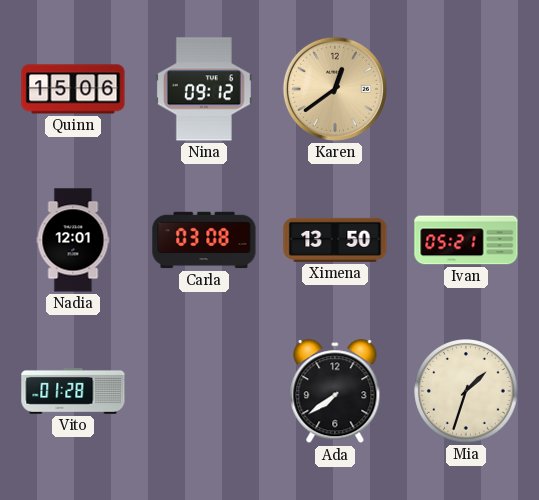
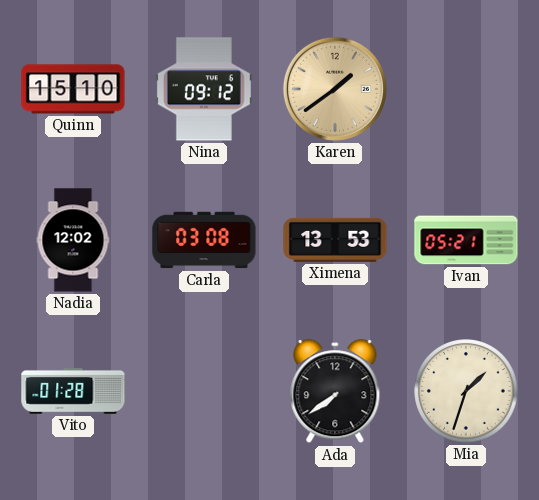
Quinn: 15:06 -> 15:10
Karen: 12:39 -> 1:39
Nadia: 12:01 -> 12:02
Ximena: 13:50 -> 13:53
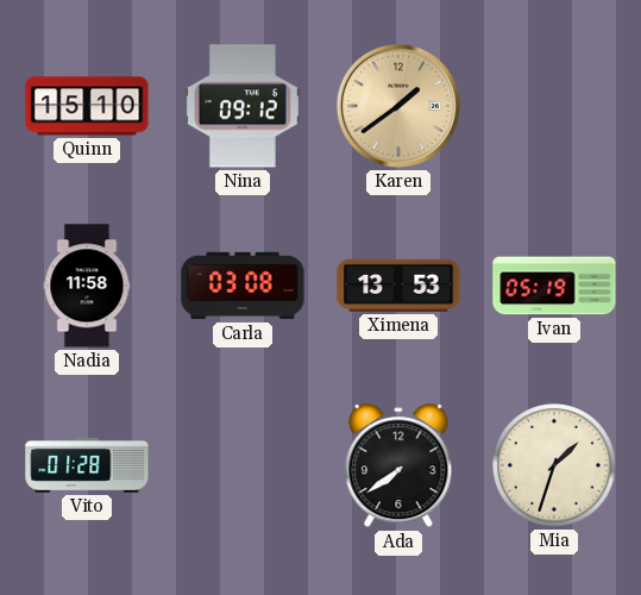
Nadia: 12:02 -> 11:58
Ivan: 05:21 -> 05:19
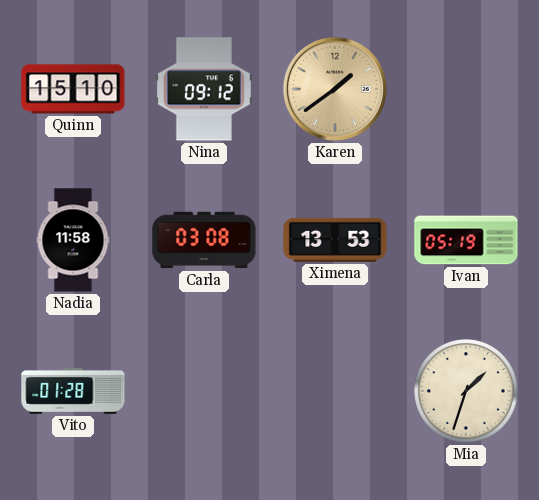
Ada: 7:39 -> none
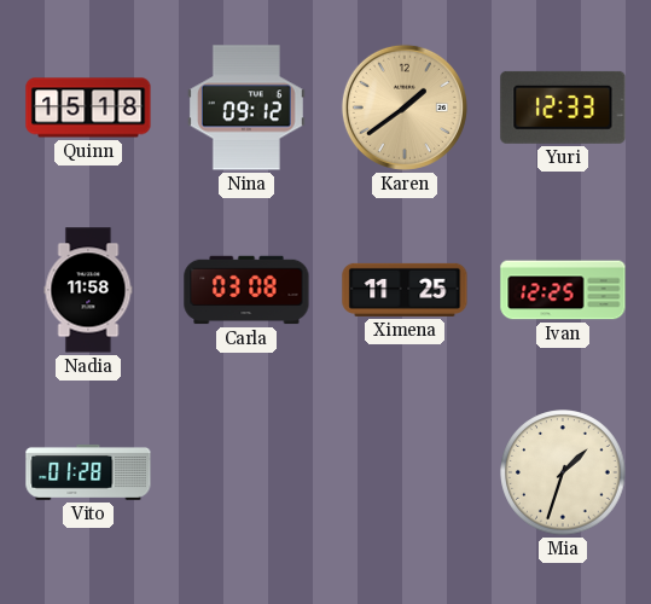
Quinn: 15:10 -> 15:18
Yuri: none -> 12:33
Ximena: 13:53 -> 11:25
Ivan: 05:19 -> 12:25
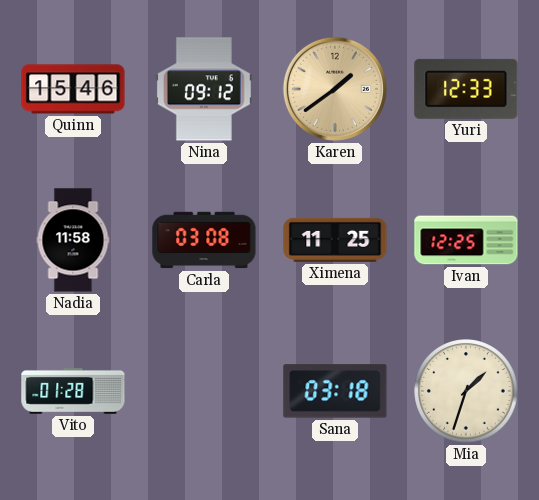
Quinn: 15:18 -> 15:46
Sana: none -> 03:18
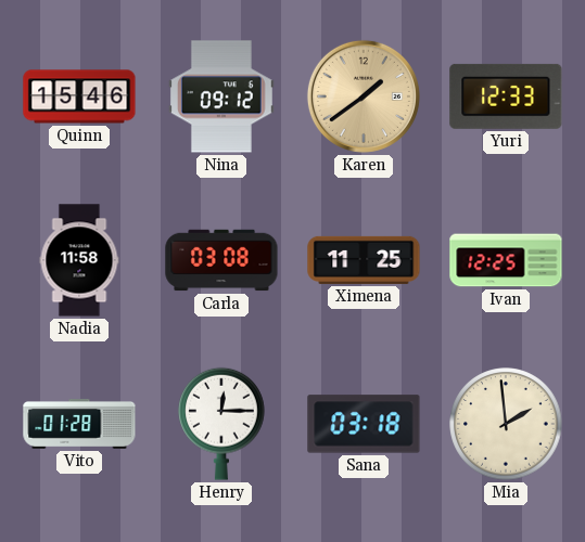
Henry: none -> 12:15
Mia: 1:33 -> 1:59
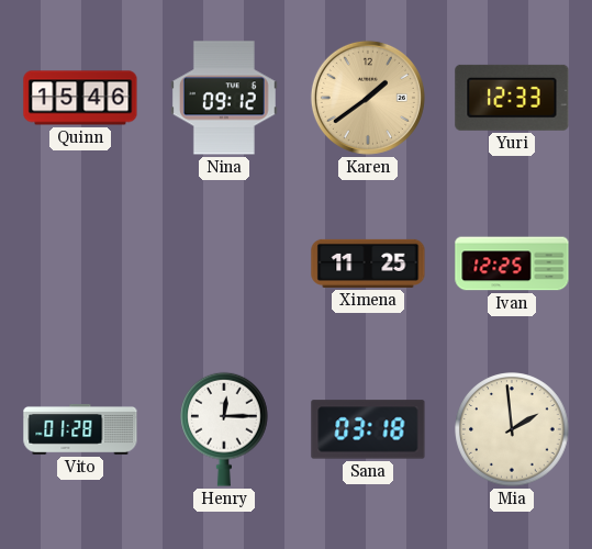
Nadia: 11:58 -> none
Carla: 03:08 -> none
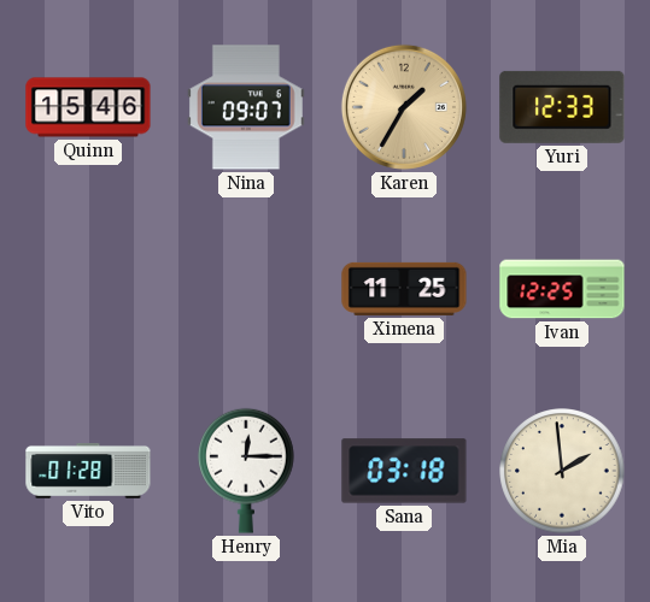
Nina: 09:12 -> 09:07
Karen: 1:39 -> 1:35
